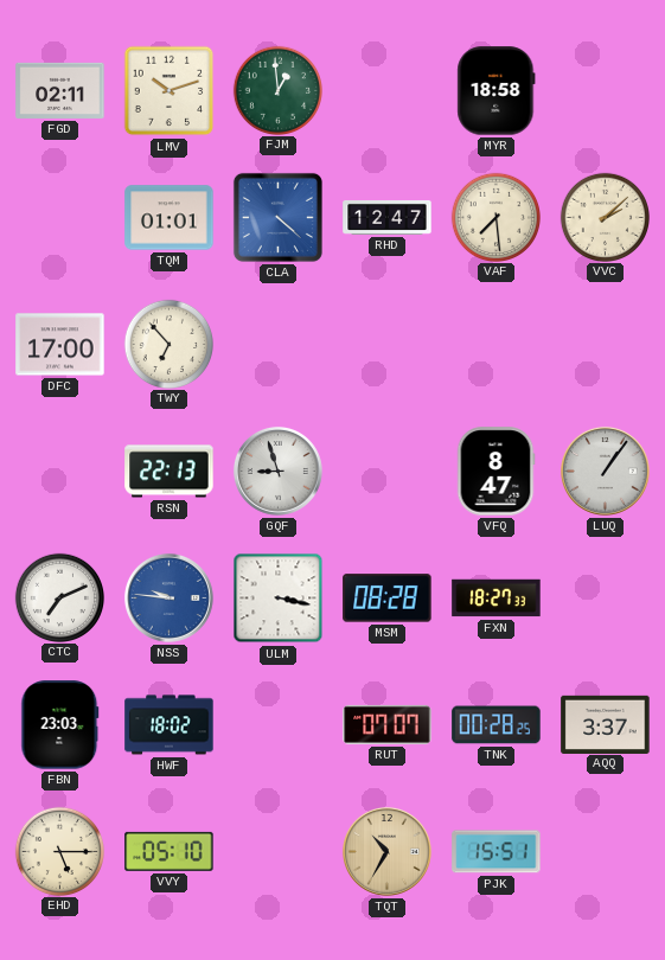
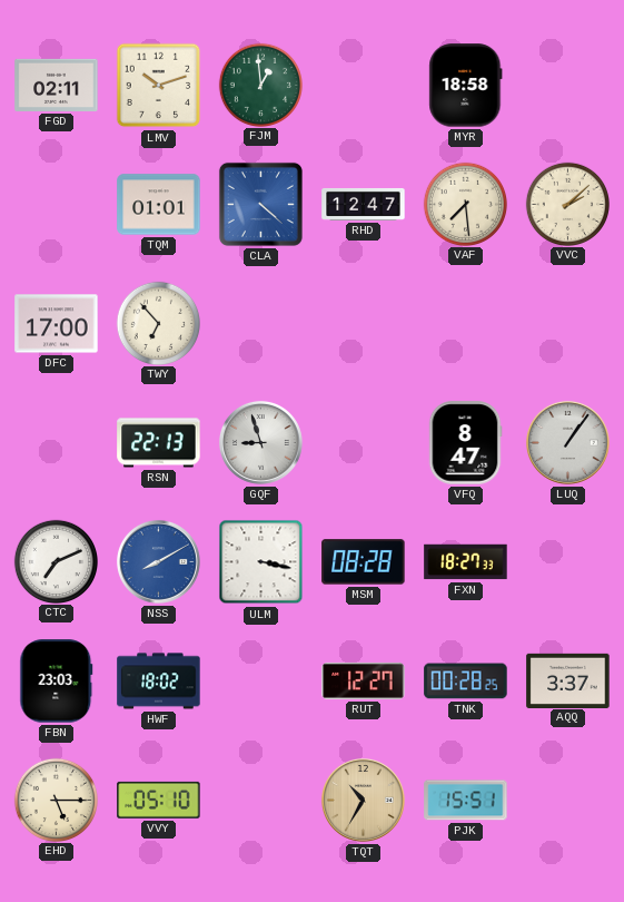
NSS: 9:46 -> 8:10
RUT: 07:07 -> 12:27
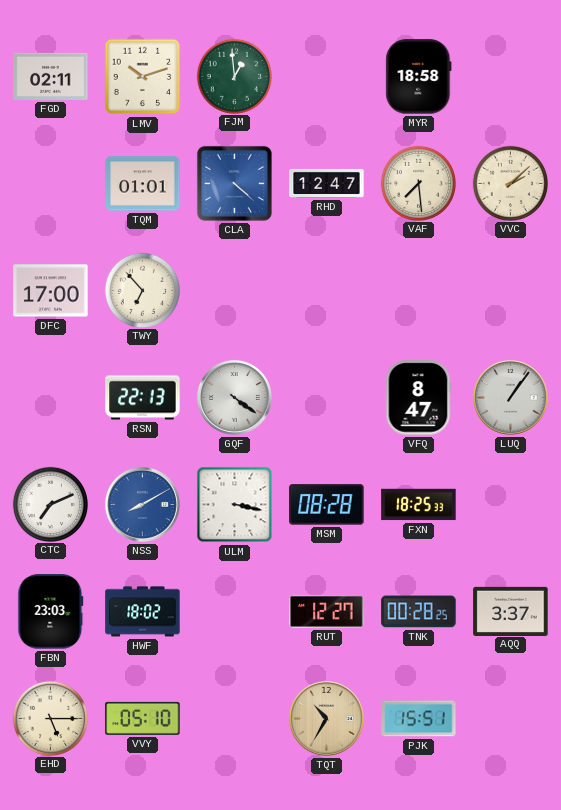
GQF: 8:57 -> 4:21
FXN: 18:27 -> 18:25
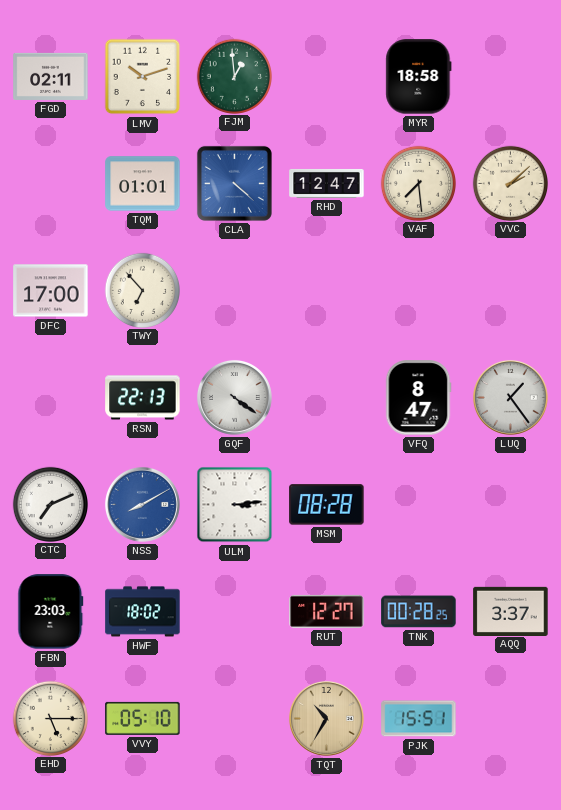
LUQ: 1:06 -> 1:24
ULM: 3:17 -> 3:14
FXN: 18:25 -> none
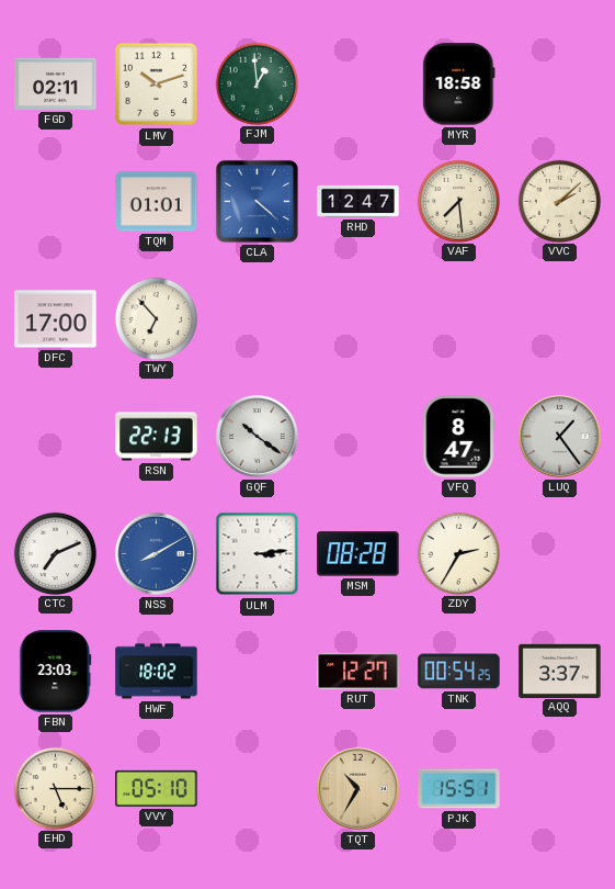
GQF: 4:21 -> 10:21
ZDY: none -> 2:35
TNK: 00:28 -> 00:54
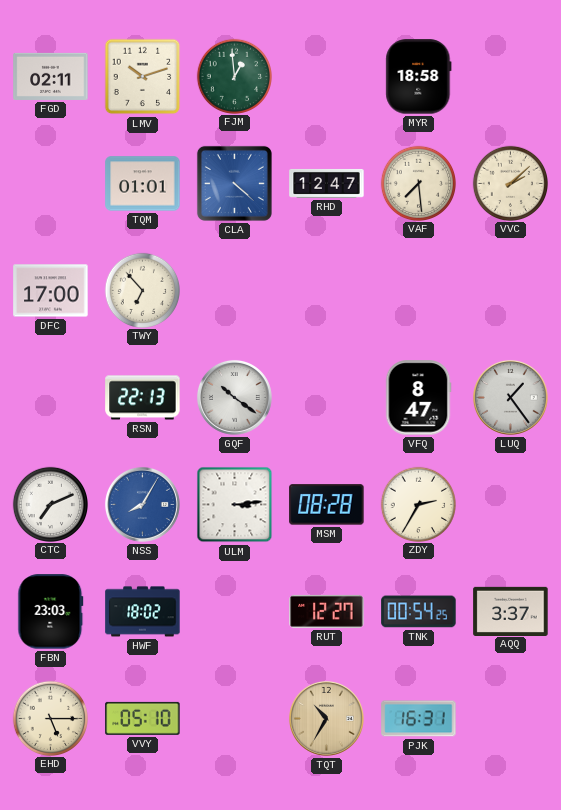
NSS: 8:10 -> 8:05
PJK: 15:51 -> 16:31
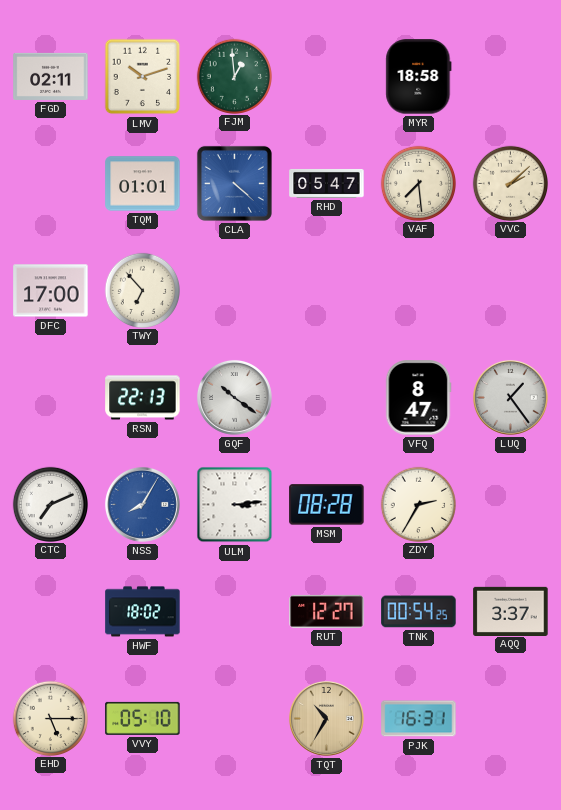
RHD: 12:47 -> 05:47
FBN: 23:03 -> none
